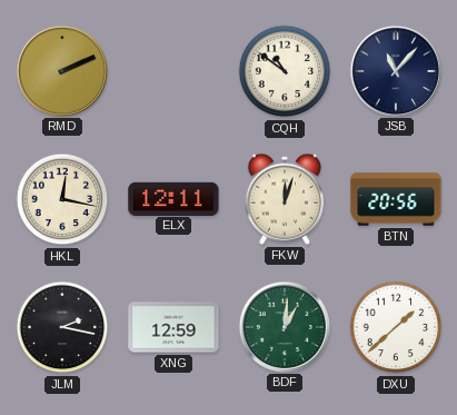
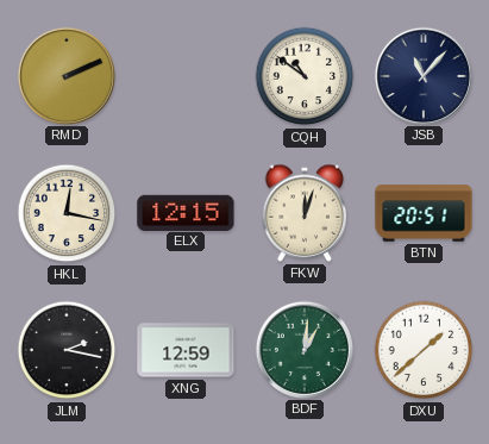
ELX: 12:11 -> 12:15
BTN: 20:56 -> 20:51
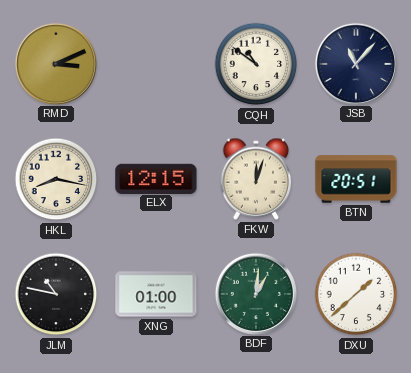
RMD: 2:11 -> 3:11
HKL: 12:17 -> 8:17
JLM: 2:17 -> 10:47
XNG: 12:59 -> 01:00
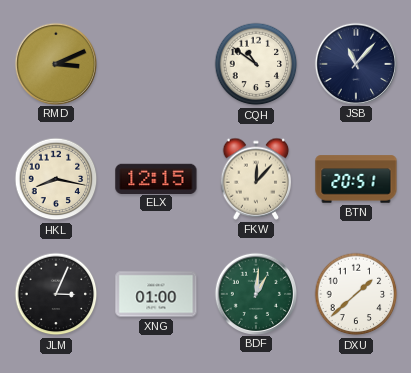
FKW: 12:03 -> 12:07
JLM: 10:47 -> 3:04
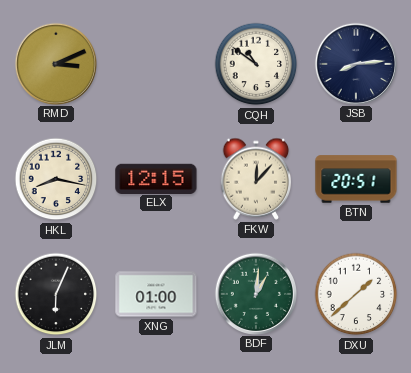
JSB: 11:07 -> 8:14
JLM: 3:04 -> 6:04
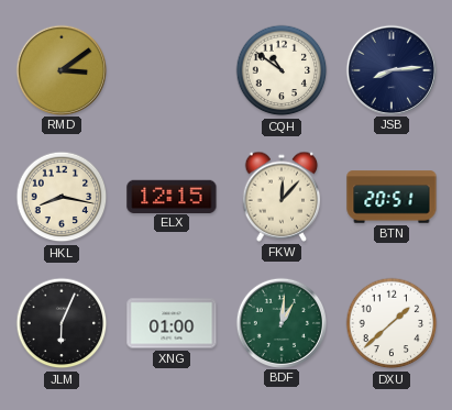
RMD: 3:11 -> 3:09
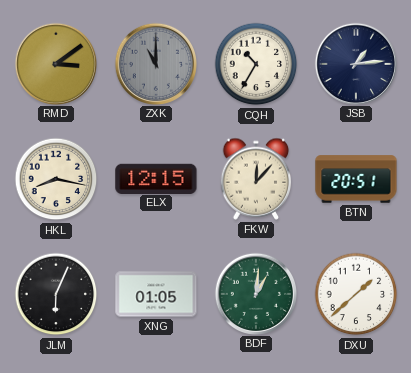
ZXK: none -> 11:00
CQH: 10:51 -> 10:35
JSB: 8:14 -> 1:14
XNG: 01:00 -> 01:05
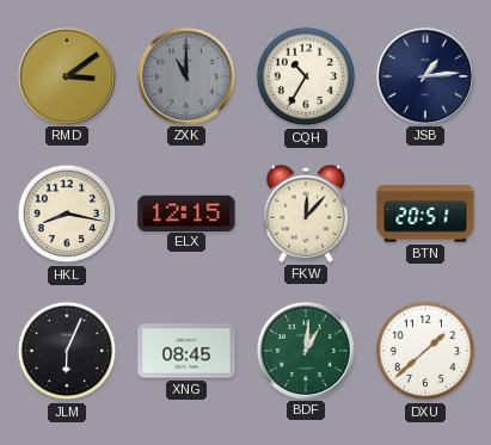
XNG: 01:05 -> 08:45
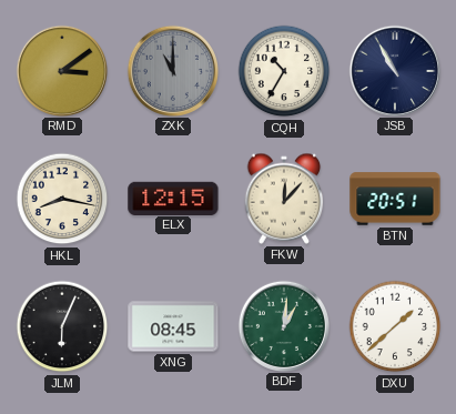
JSB: 1:14 -> 10:55
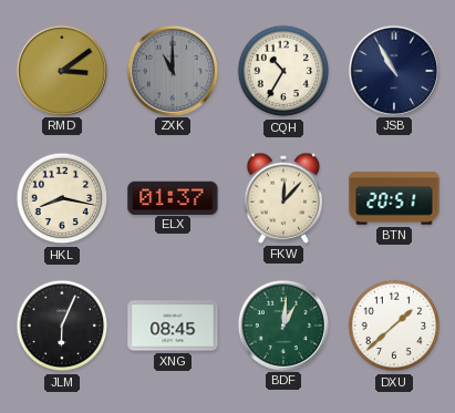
ELX: 12:15 -> 01:37
